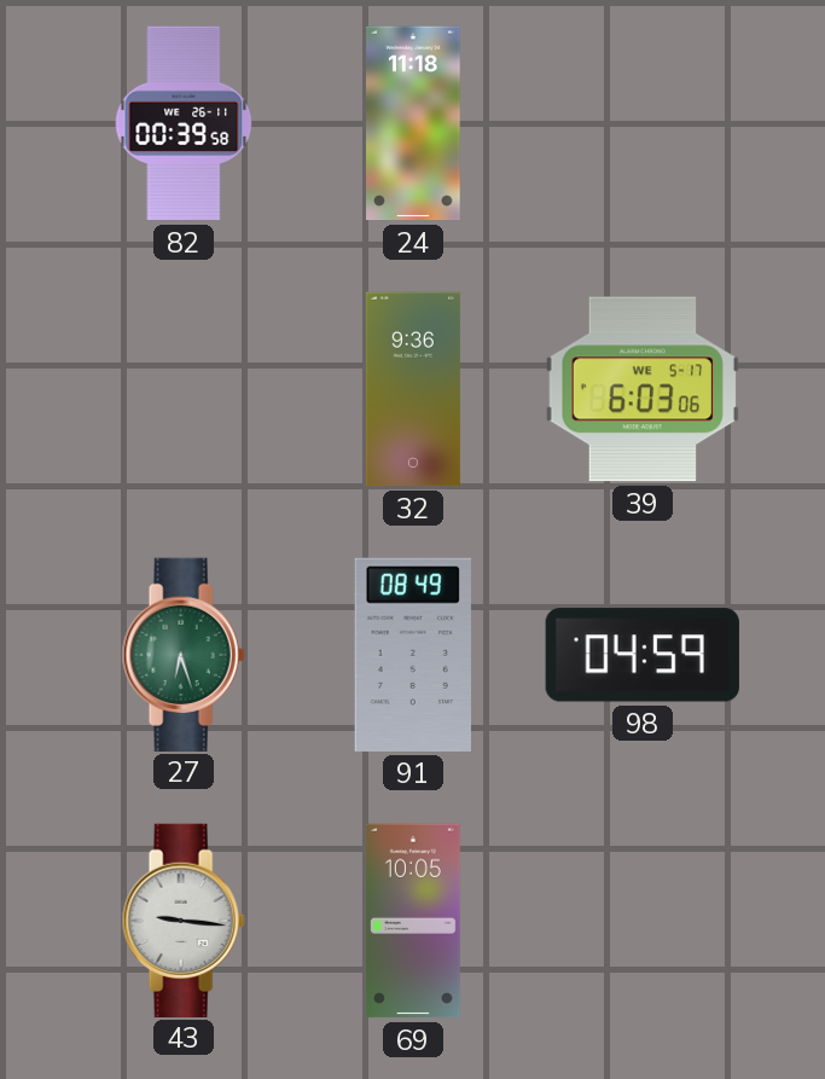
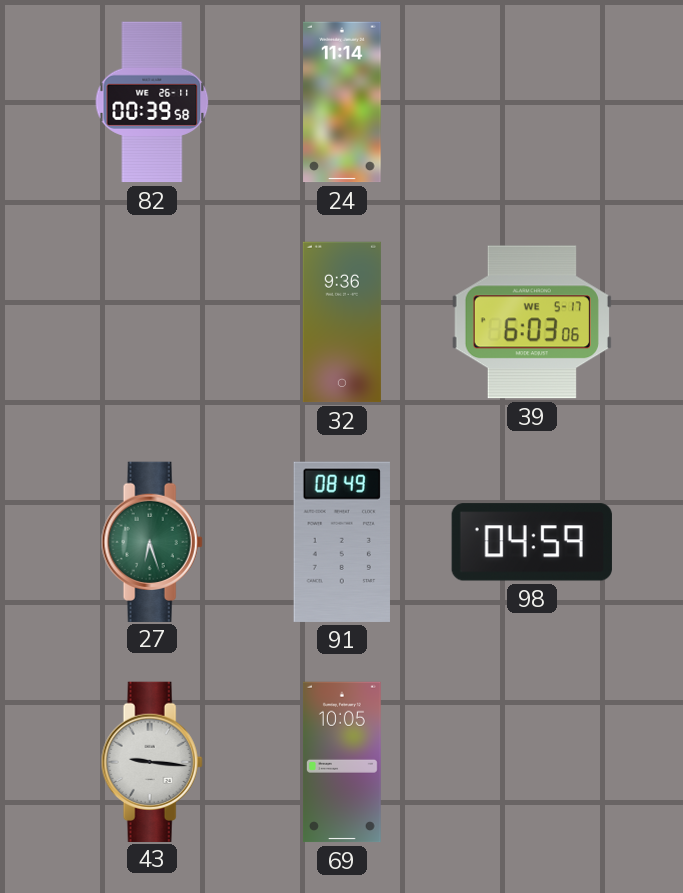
24: 11:18 -> 11:14
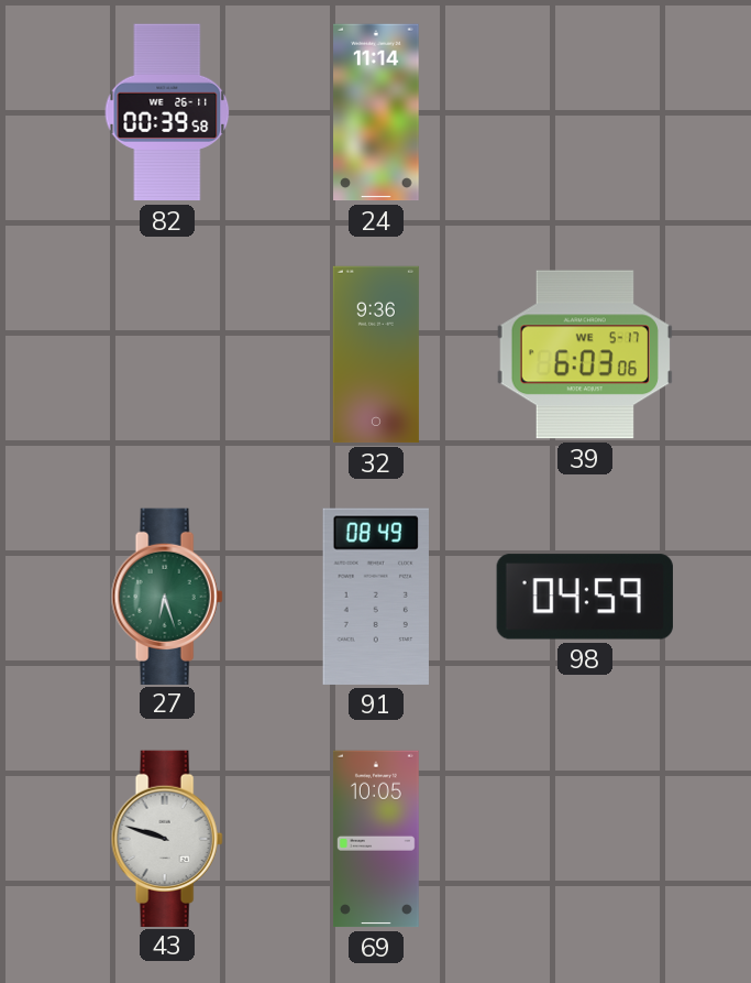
43: 9:16 -> 9:48
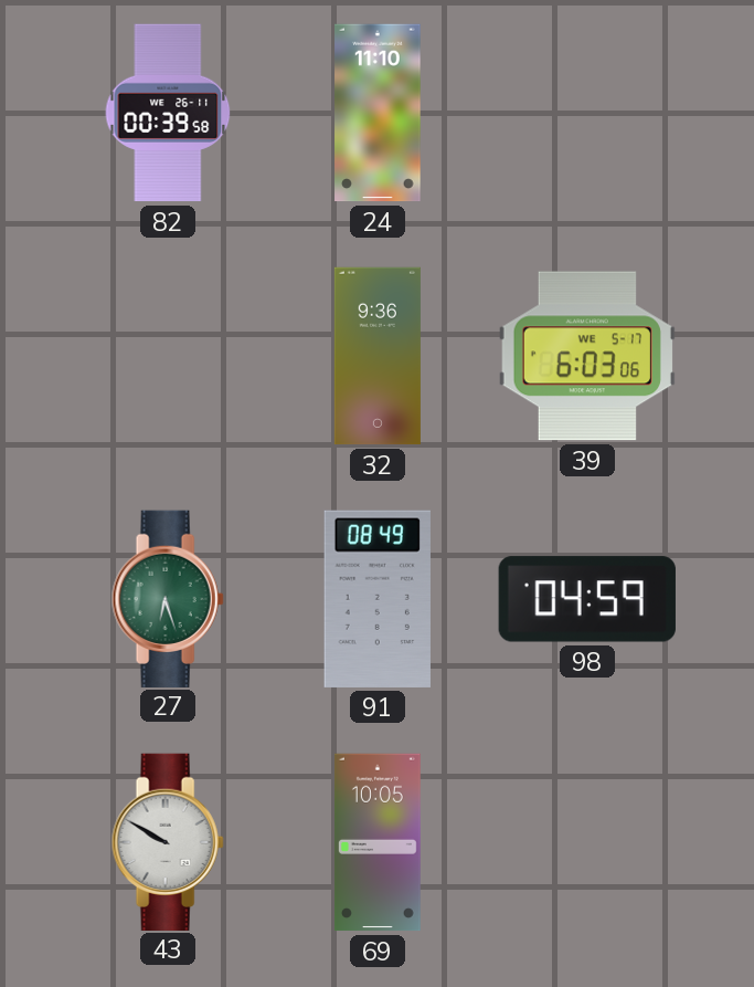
24: 11:14 -> 11:10
43: 9:48 -> 9:50
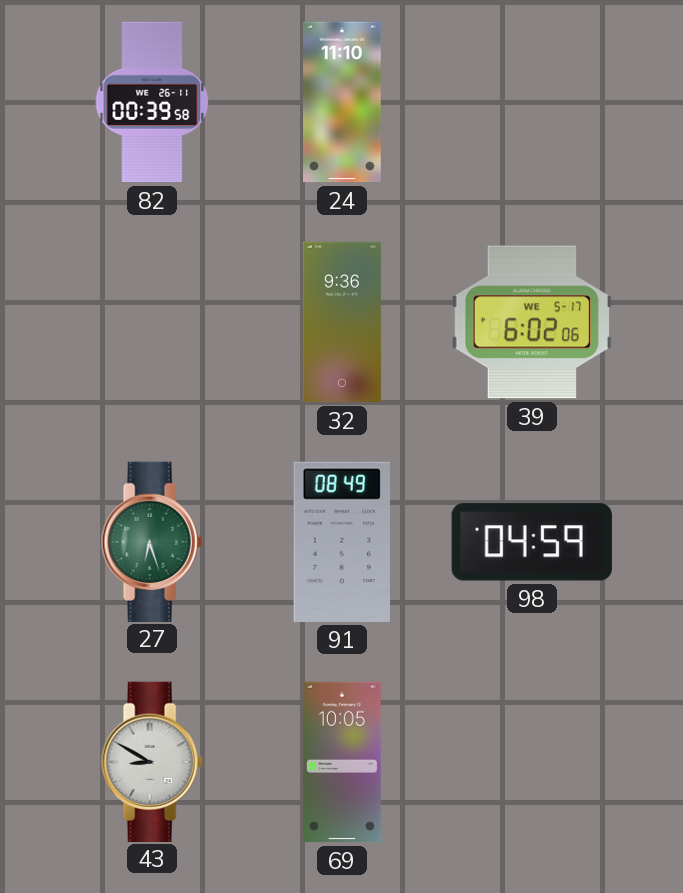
39: 6:03 -> 6:02
43: 9:50 -> 8:50
